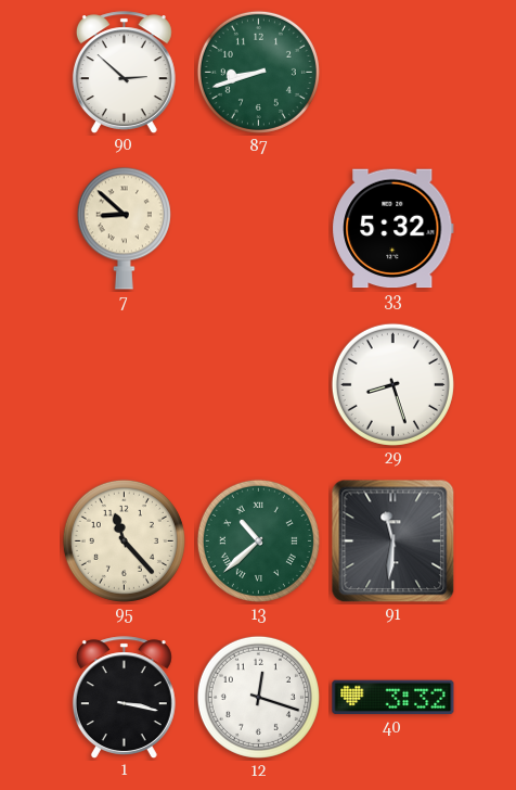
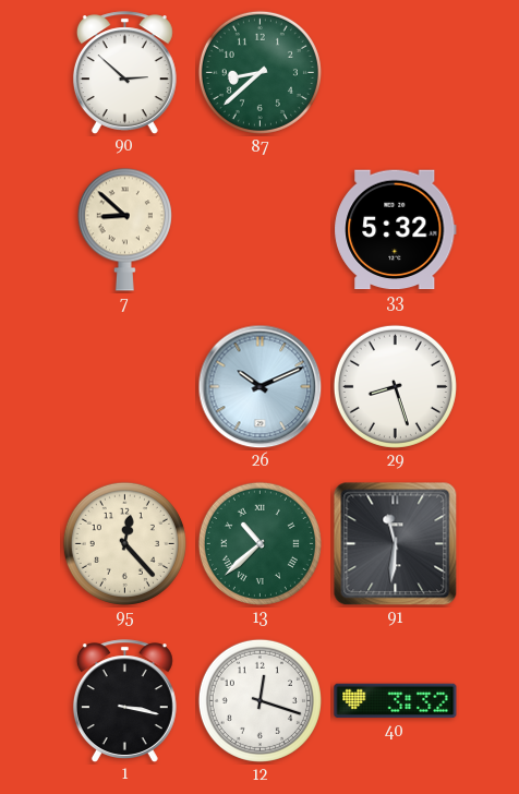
87: 8:42 -> 8:38
26: none -> 10:11
95: 11:23 -> 12:23
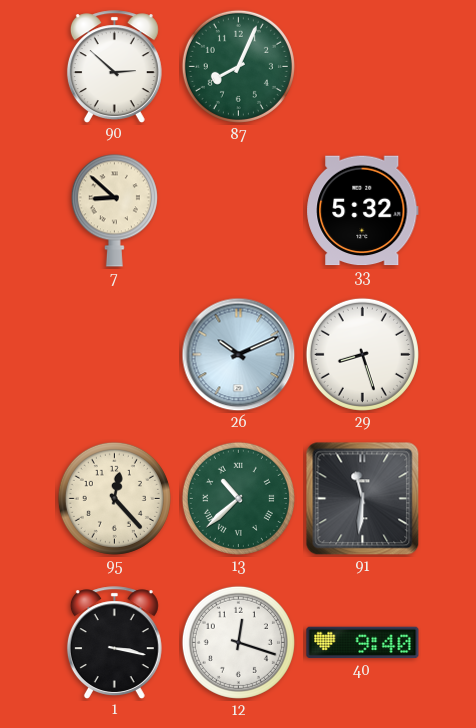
87: 8:38 -> 8:04
40: 3:32 -> 9:40
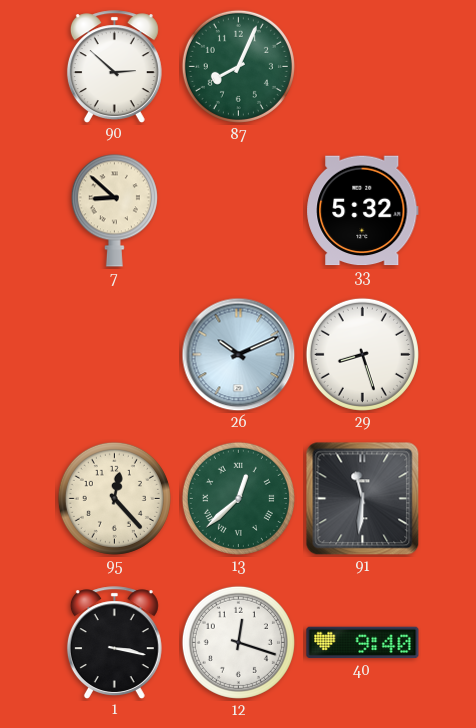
13: 10:38 -> 12:38
